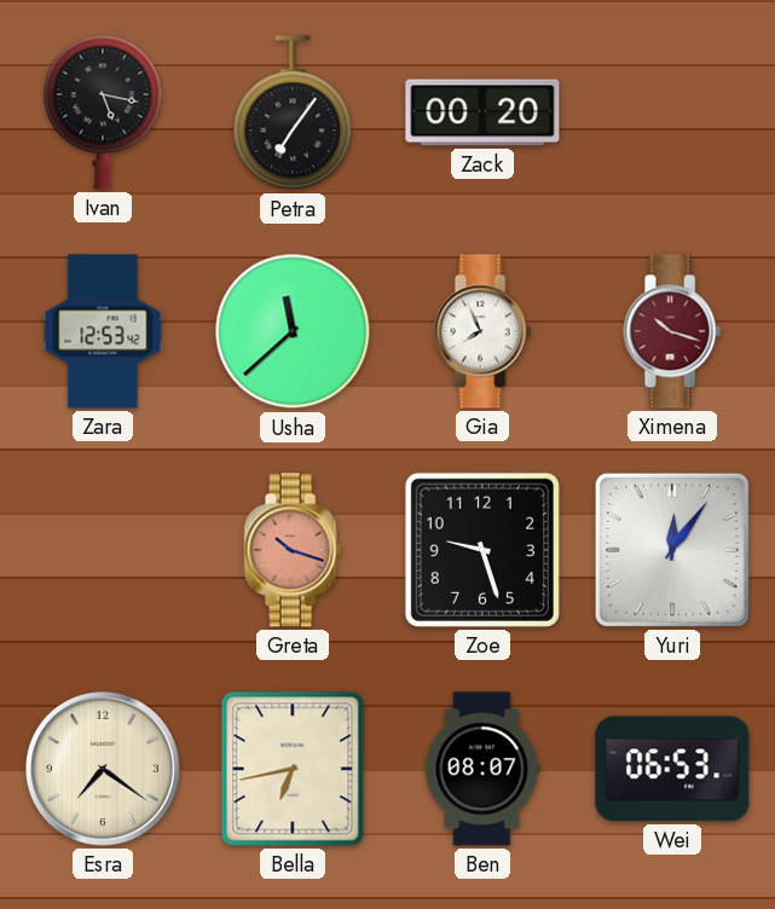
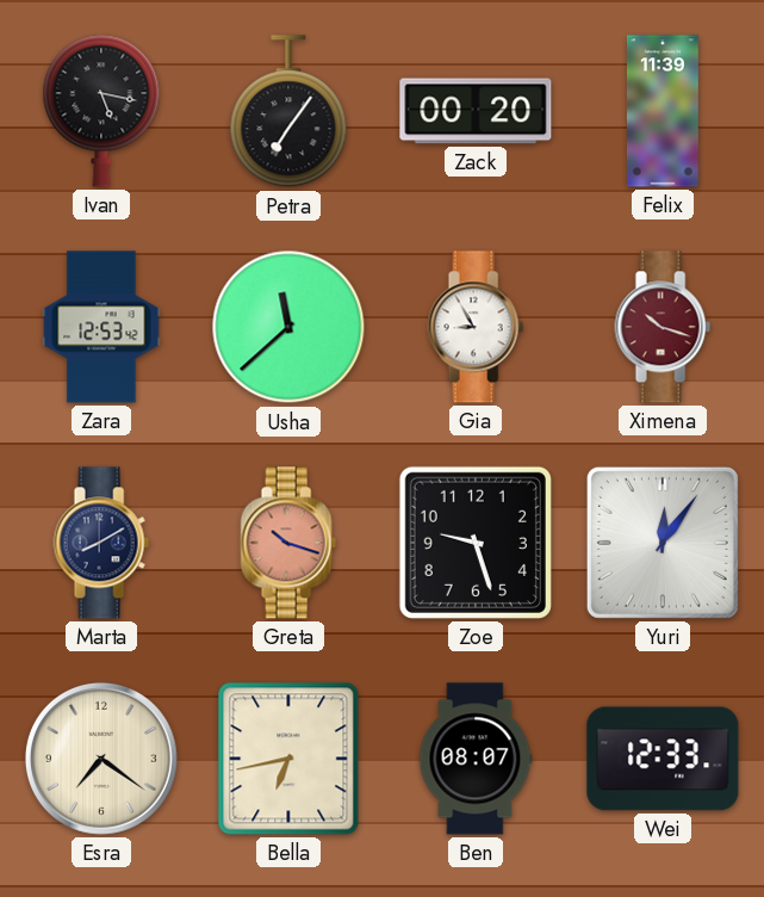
Felix: none -> 11:39
Gia: 7:56 -> 8:55
Marta: none -> 8:10
Wei: 06:53 -> 12:33
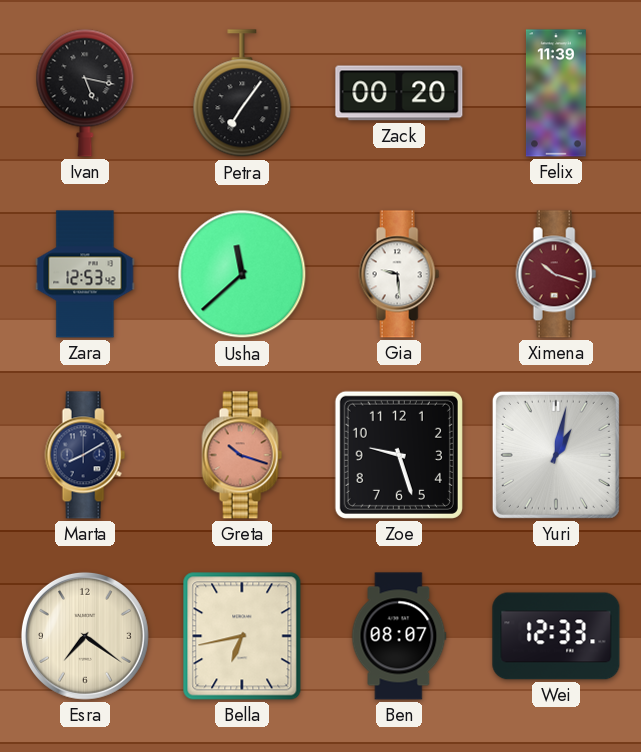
Gia: 8:55 -> 9:29
Yuri: 12:06 -> 1:02
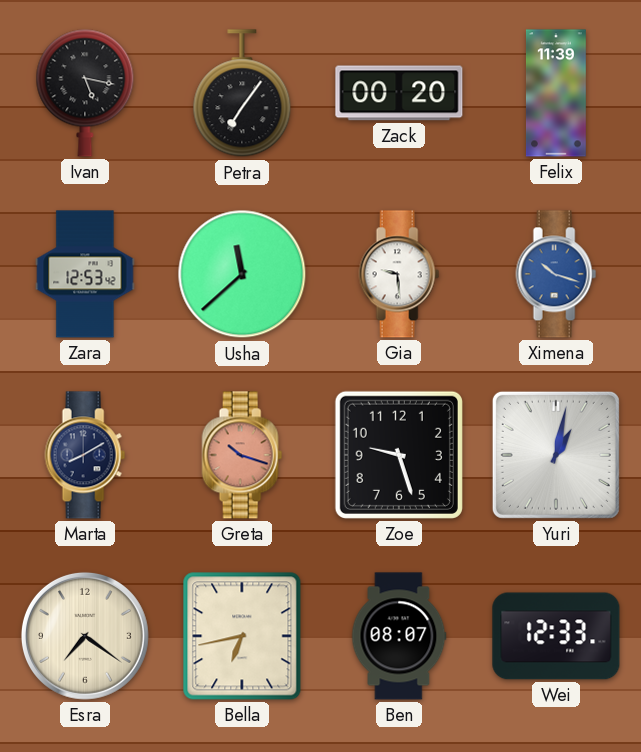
Ximena dial: burgundy -> blue
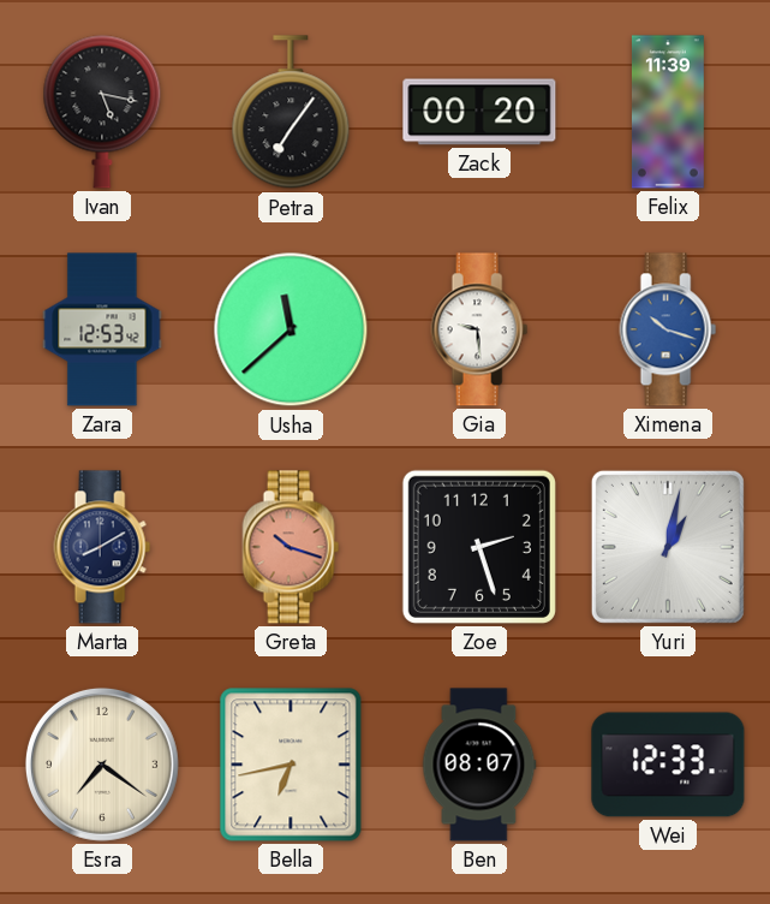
Zoe: 9:27 -> 2:27
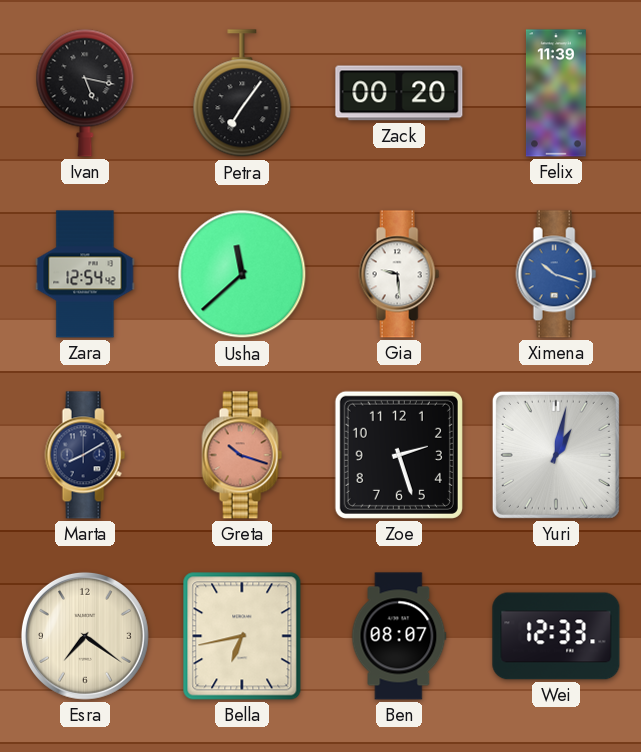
Zara: 12:53 -> 12:54
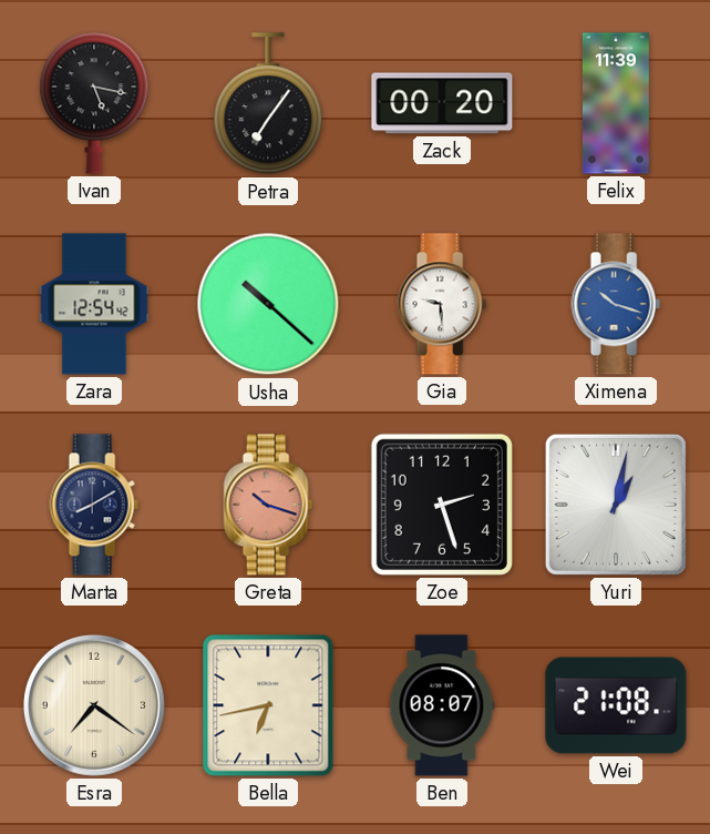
Usha: 11:38 -> 10:22
Wei: 12:33 -> 21:08
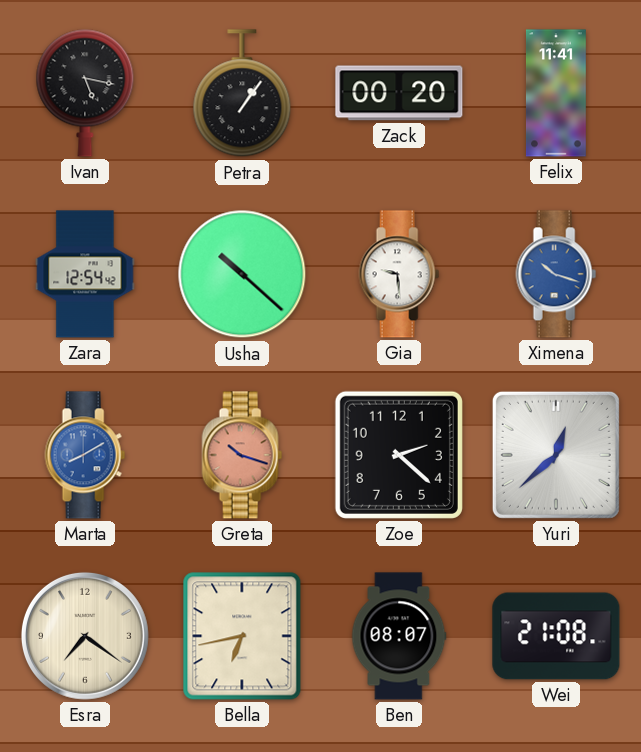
Petra: 7:06 -> 1:06
Felix: 11:39 -> 11:41
Marta dial: navy -> blue
Zoe: 2:27 -> 2:22
Yuri: 1:02 -> 12:38
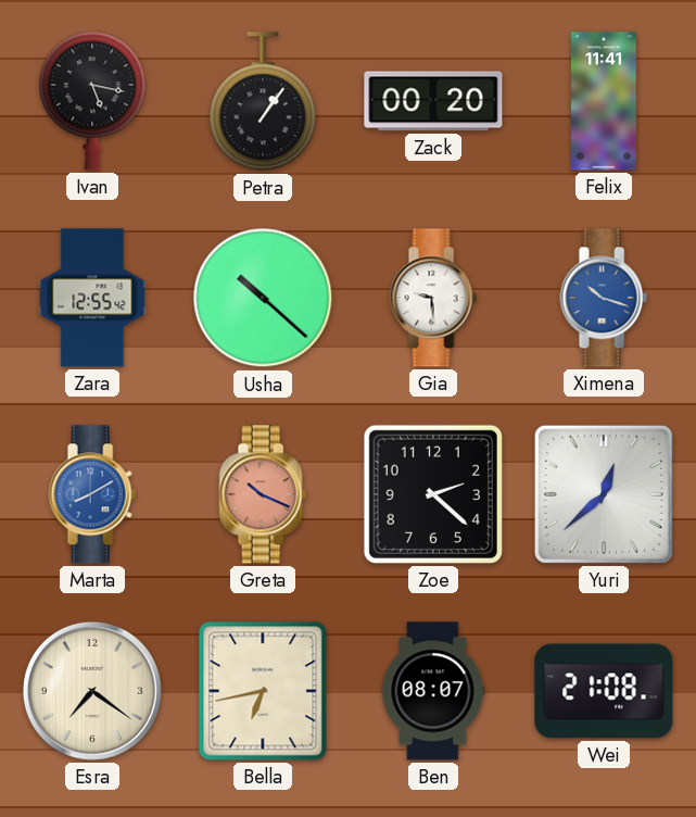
Zara: 12:54 -> 12:55
Greta: 10:18 -> 10:19
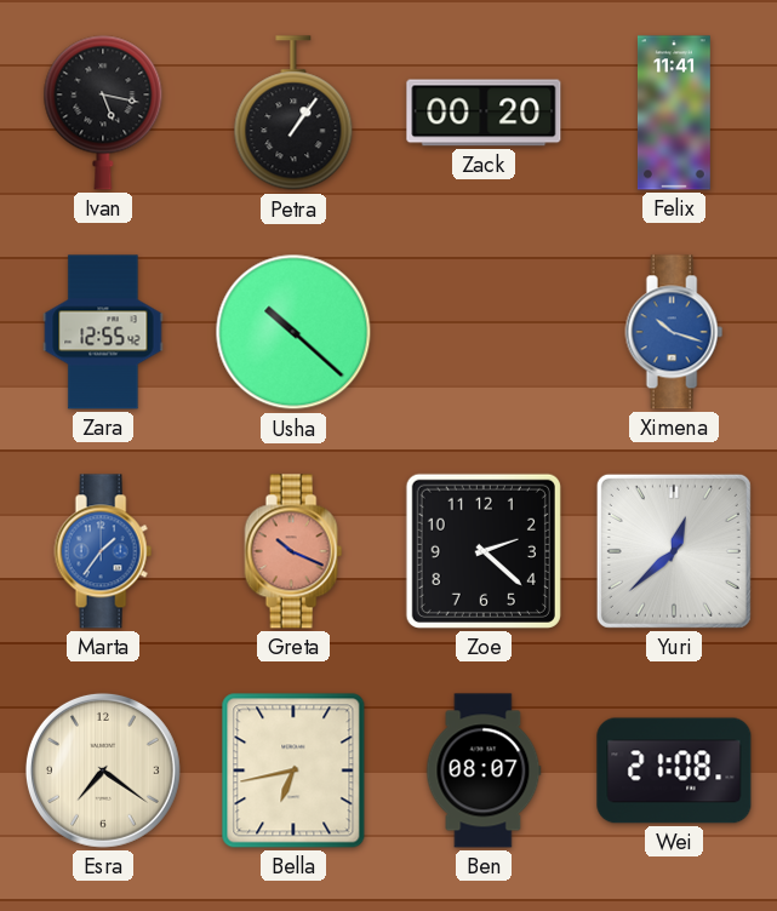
Gia: 9:29 -> none
Marta: 8:10 -> 1:36
